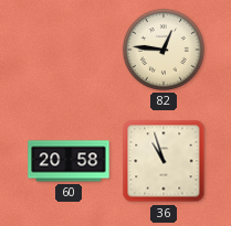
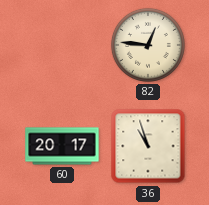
60: 20:58 -> 20:17
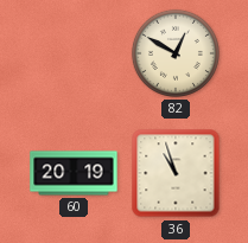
82: 12:46 -> 12:50
60: 20:17 -> 20:19
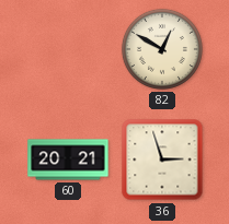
60: 20:19 -> 20:21
36: 10:57 -> 2:57
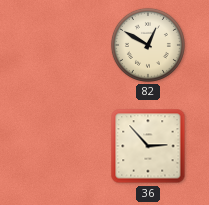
60: 20:21 -> none
36: 2:57 -> 2:53
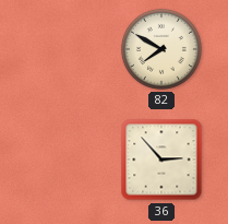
82: 12:50 -> 7:50
